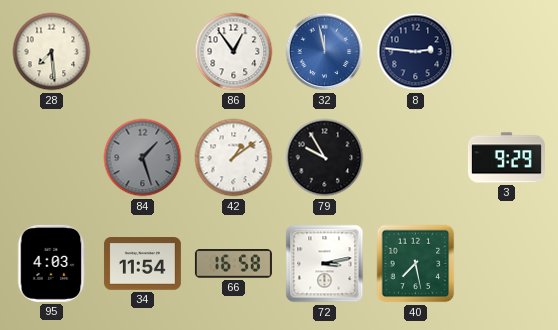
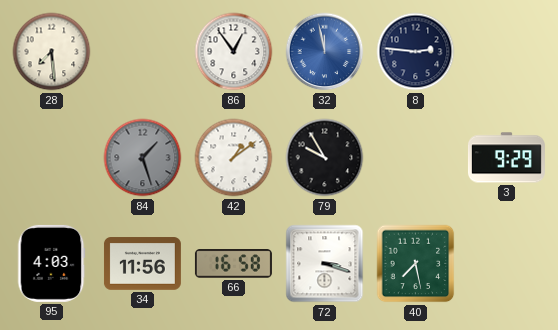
34: 11:54 -> 11:56
72: 3:13 -> 3:18
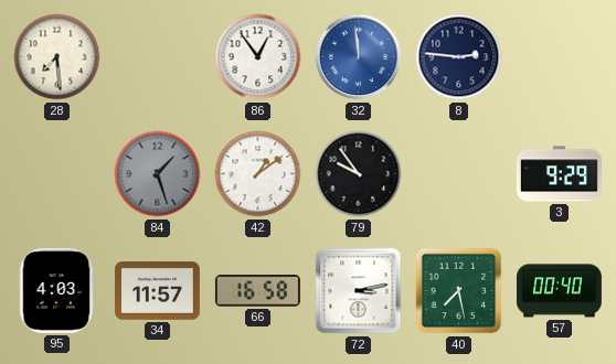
32: 11:58 -> 11:59
79: 9:55 -> 9:54
34: 11:56 -> 11:57
72: 3:18 -> 3:13
57: none -> 00:40
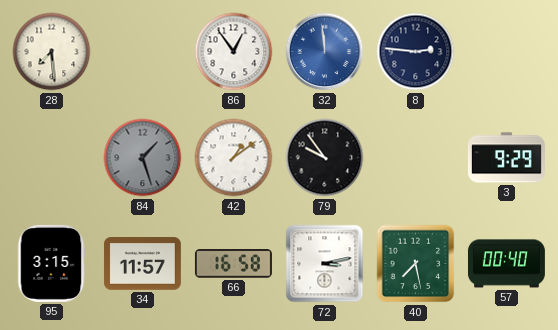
95: 4:03 -> 3:15
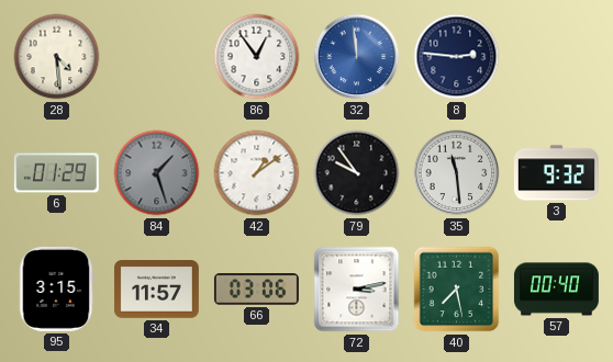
28: 7:29 -> 4:29
6: none -> 01:29
35: none -> 11:29
3: 9:29 -> 9:32
66: 16:58 -> 03:06
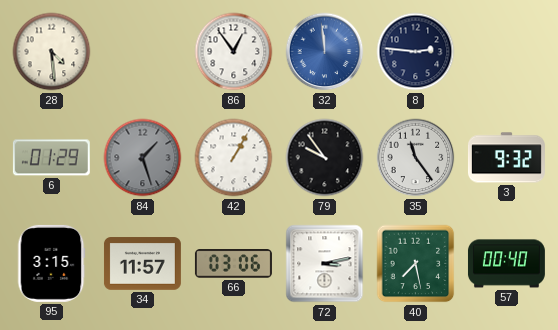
42: 1:09 -> 1:05
35: 11:29 -> 11:24
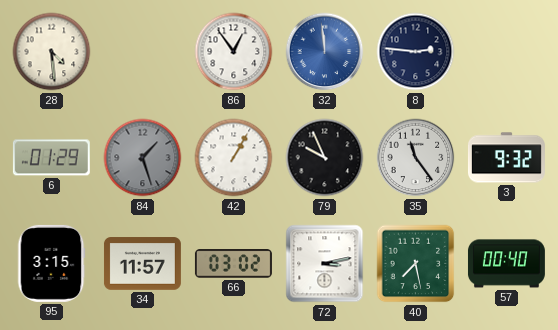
79: 9:54 -> 9:56
66: 03:06 -> 03:02
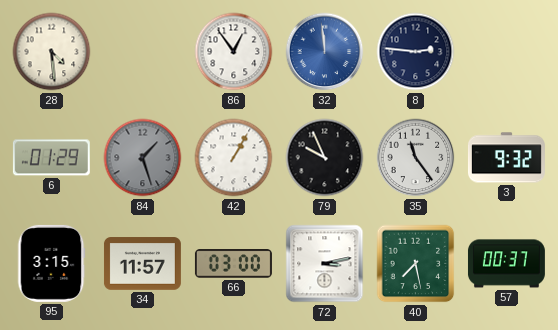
66: 03:02 -> 03:00
57: 00:40 -> 00:37
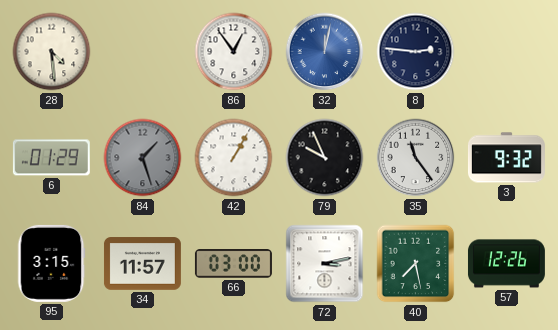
32: 11:59 -> 12:02
57: 00:37 -> 12:26
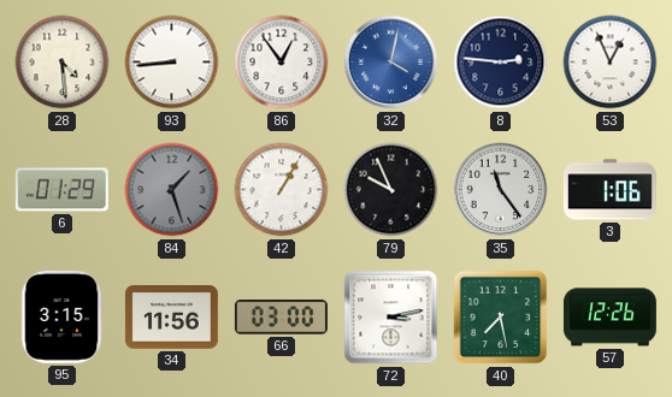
93: none -> 8:44
32: 12:02 -> 4:02
53: none -> 12:56
3: 9:32 -> 1:06
34: 11:57 -> 11:56
